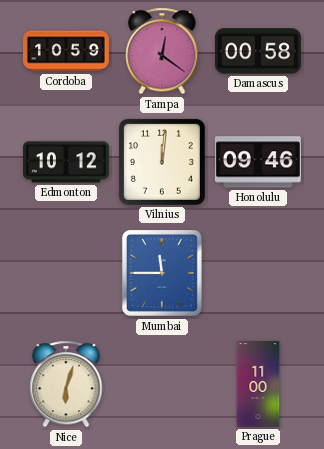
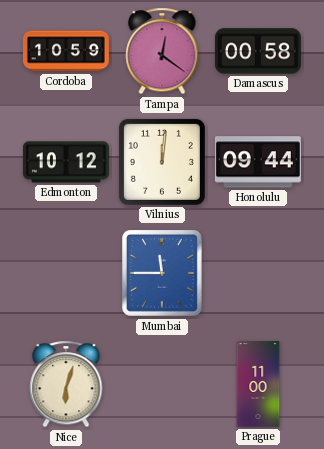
Honolulu: 09:46 -> 09:44
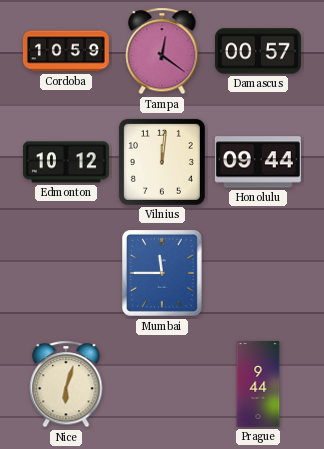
Damascus: 00:58 -> 00:57
Prague: 11:00 -> 9:44
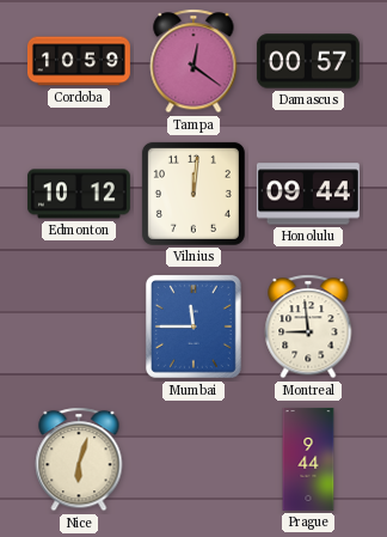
Montreal: none -> 8:59
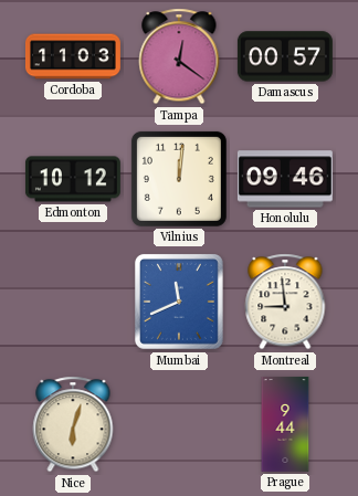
Cordoba: 10:59 -> 11:03
Honolulu: 09:44 -> 09:46
Mumbai: 11:45 -> 11:41
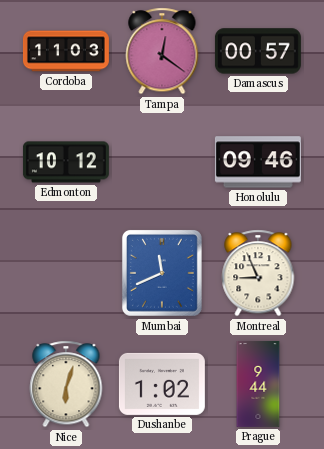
Vilnius: 12:01 -> none
Montreal: 8:59 -> 8:56
Dushanbe: none -> 1:02
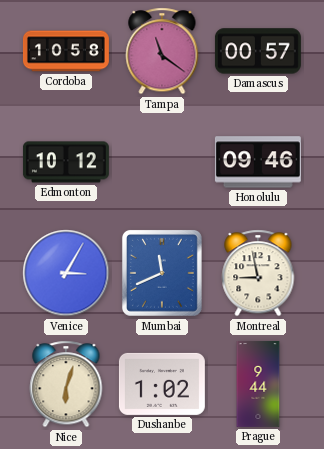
Cordoba: 11:03 -> 10:58
Tampa: 12:21 -> 11:21
Venice: none -> 3:05
Montreal: 8:56 -> 8:58
